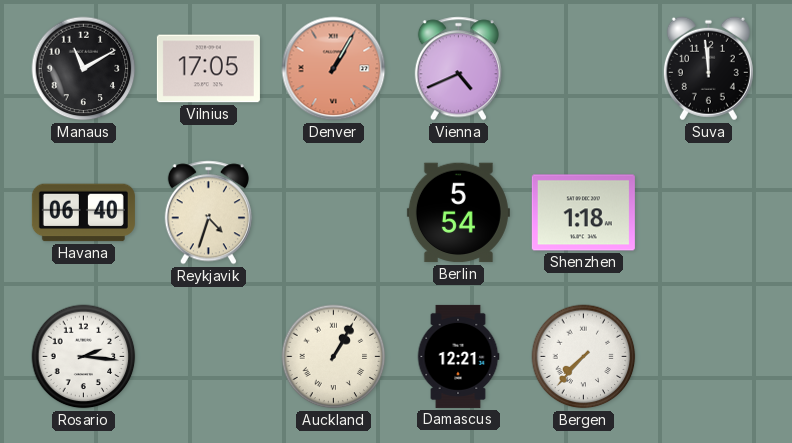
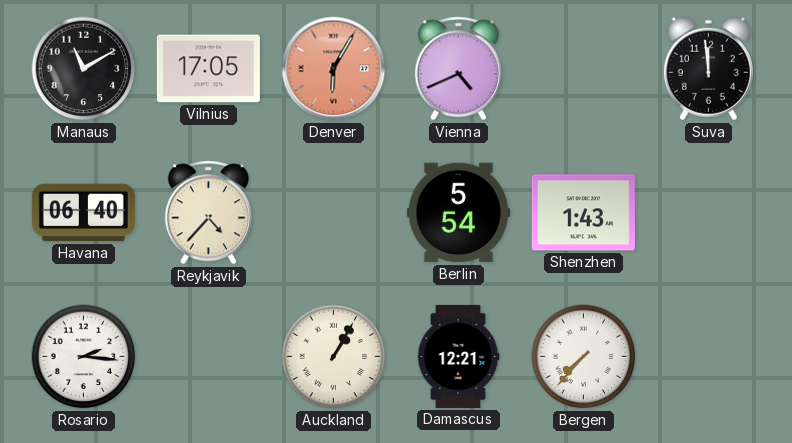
Denver: 1:05 -> 6:05
Reykjavik: 4:33 -> 4:37
Shenzhen: 1:18 -> 1:43
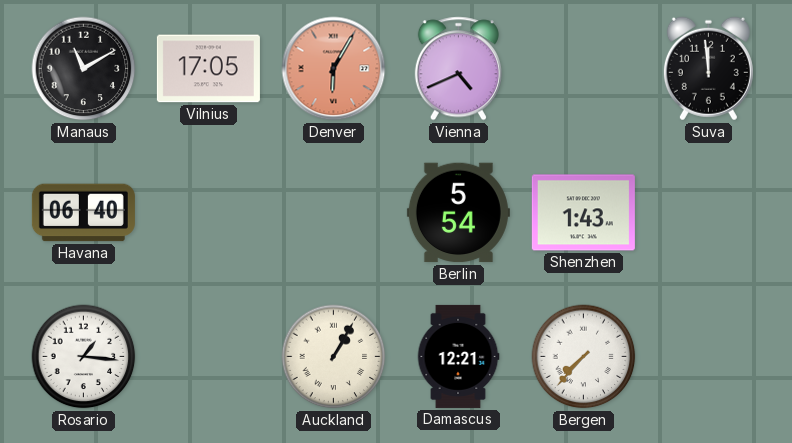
Reykjavik: 4:37 -> none
Rosario: 2:16 -> 1:16
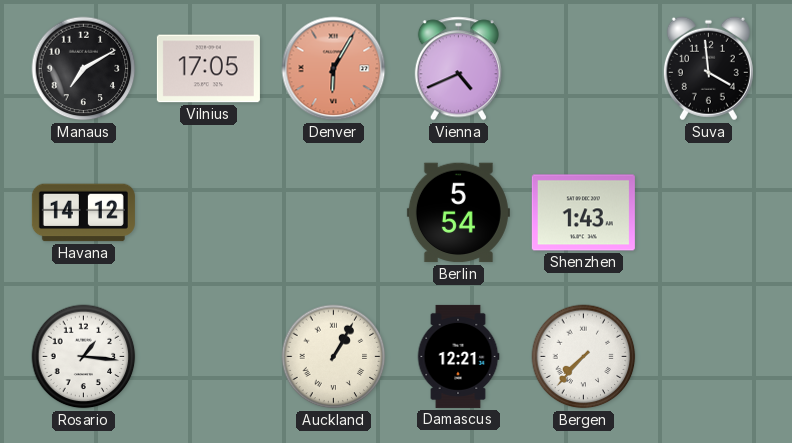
Manaus: 11:10 -> 7:10
Suva: 11:59 -> 3:59
Havana: 06:40 -> 14:12
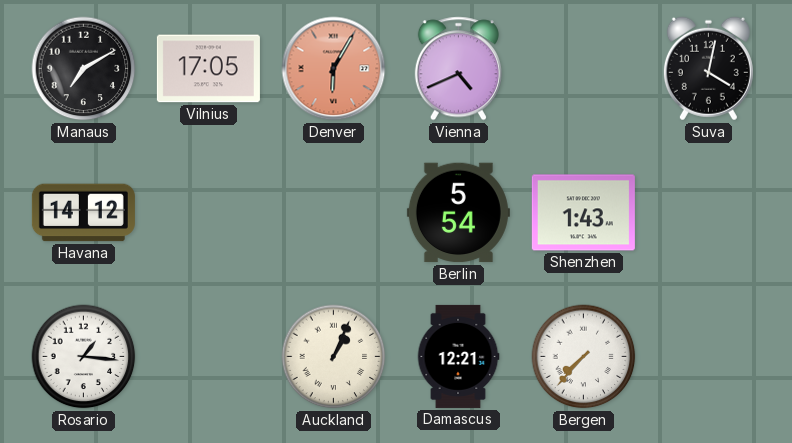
Suva: 3:59 -> 4:02
Auckland: 1:05 -> 1:04
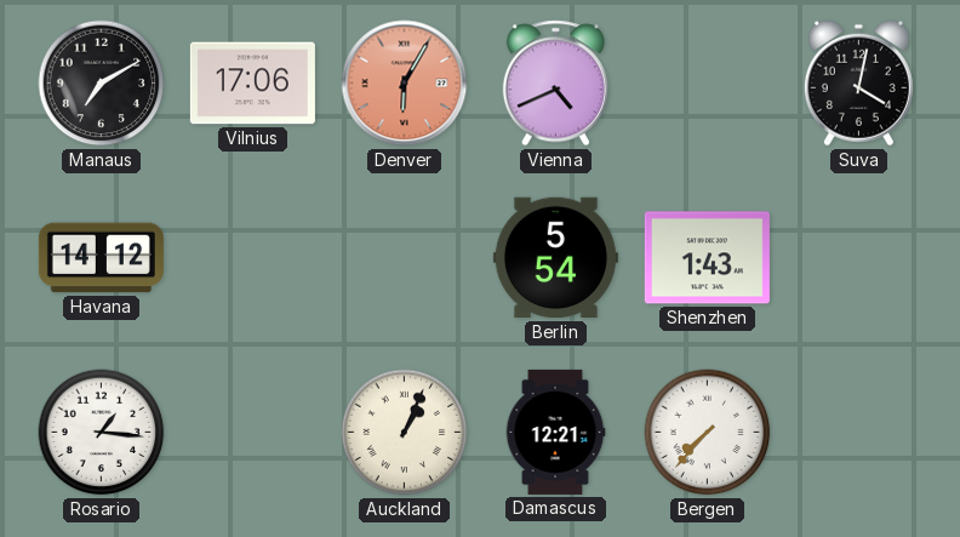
Vilnius: 17:05 -> 17:06
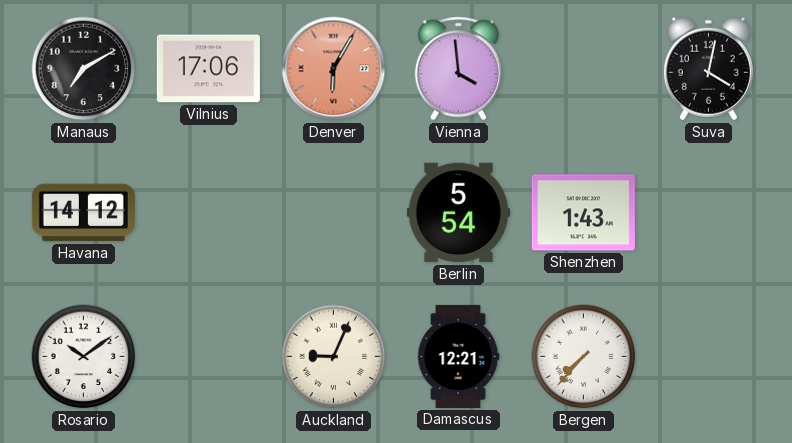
Vienna: 4:41 -> 3:59
Rosario: 1:16 -> 10:09
Auckland: 1:04 -> 9:04
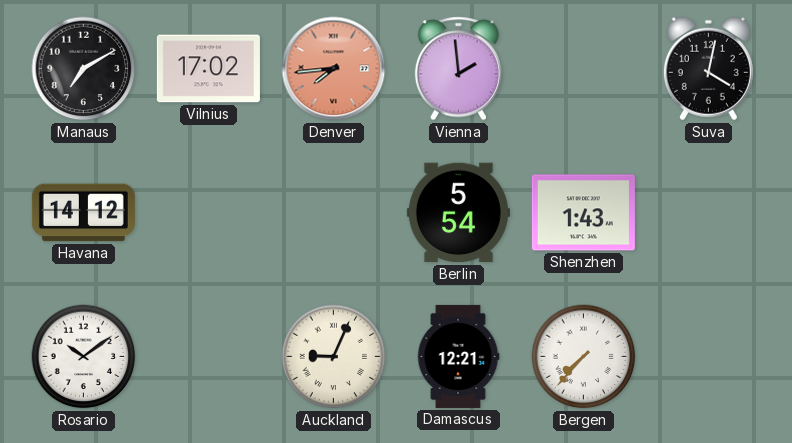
Vilnius: 17:06 -> 17:02
Denver: 6:05 -> 7:44
Vienna: 3:59 -> 1:59
